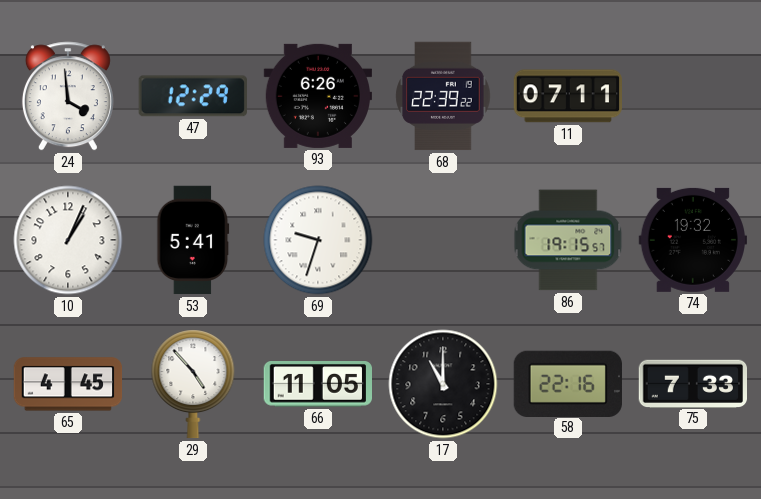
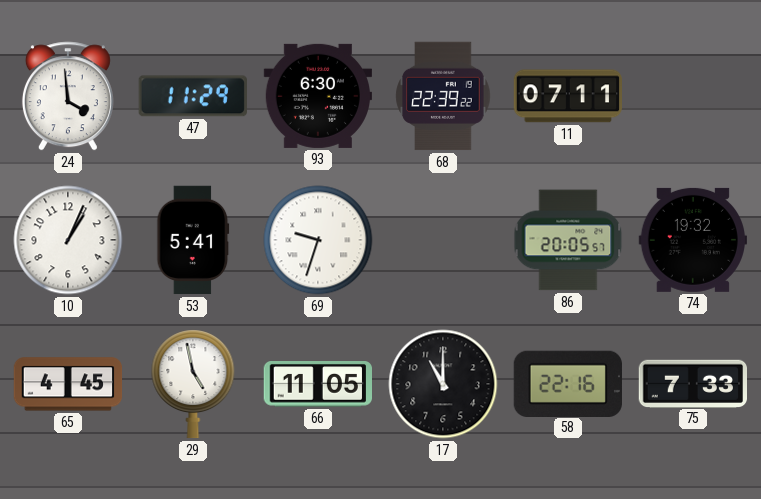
47: 12:29 -> 11:29
93: 6:26 -> 6:30
86: 19:15 -> 20:05
29: 4:53 -> 4:58
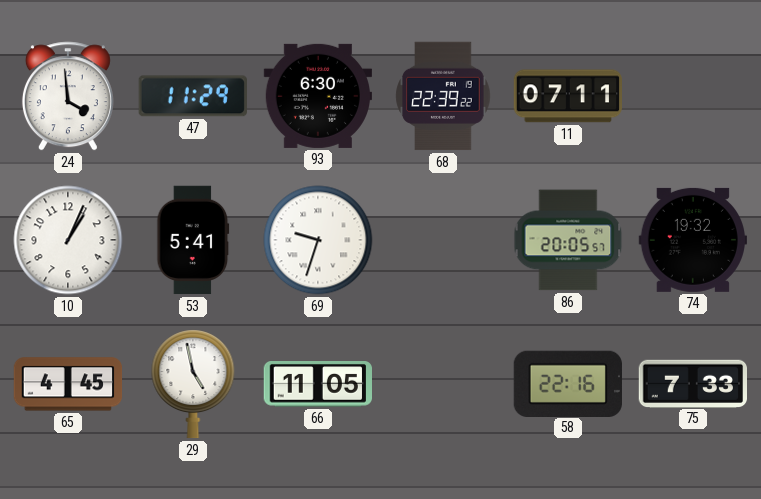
17: 11:00 -> none
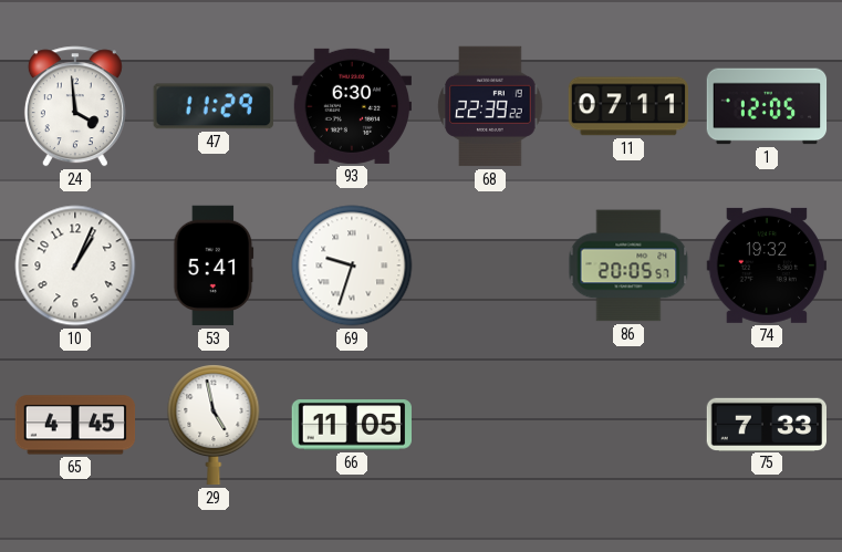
1: none -> 12:05
58: 22:16 -> none
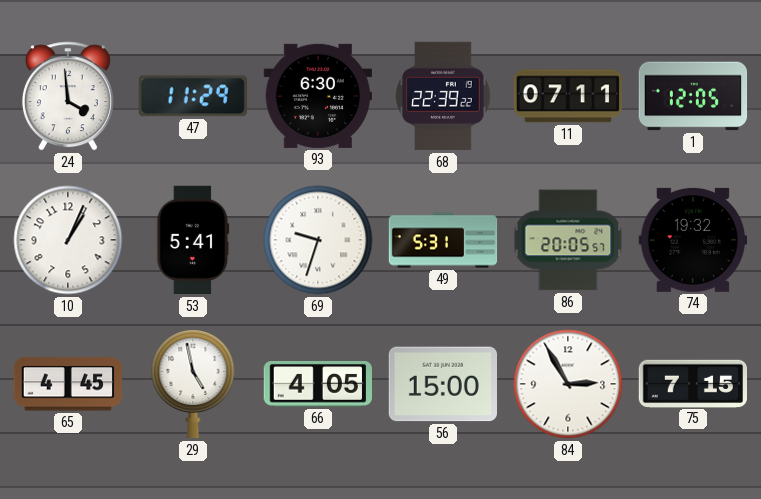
49: none -> 5:31
66: 11:05 -> 4:05
56: none -> 15:00
84: none -> 2:55
75: 7:33 -> 7:15
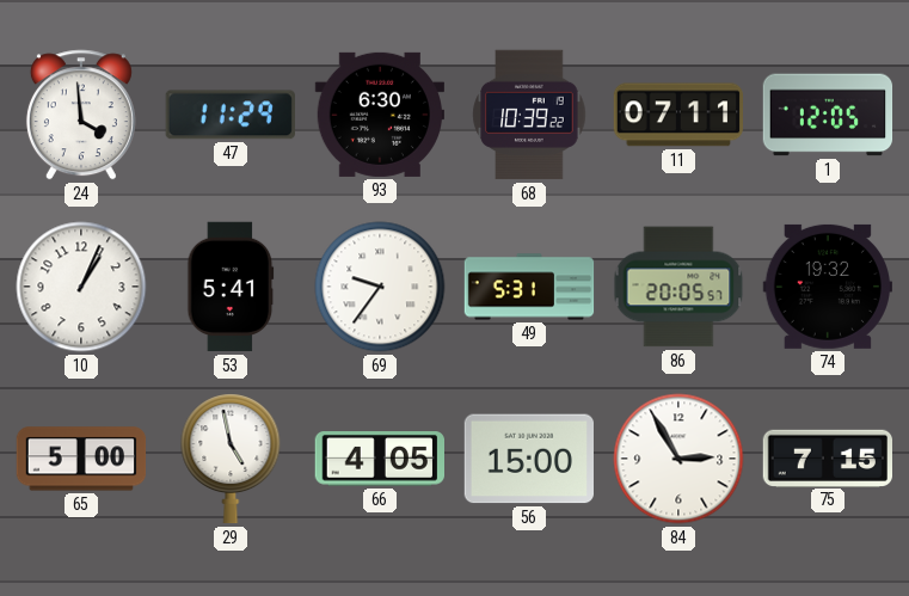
68: 22:39 -> 10:39
69: 9:33 -> 9:36
65: 4:45 -> 5:00
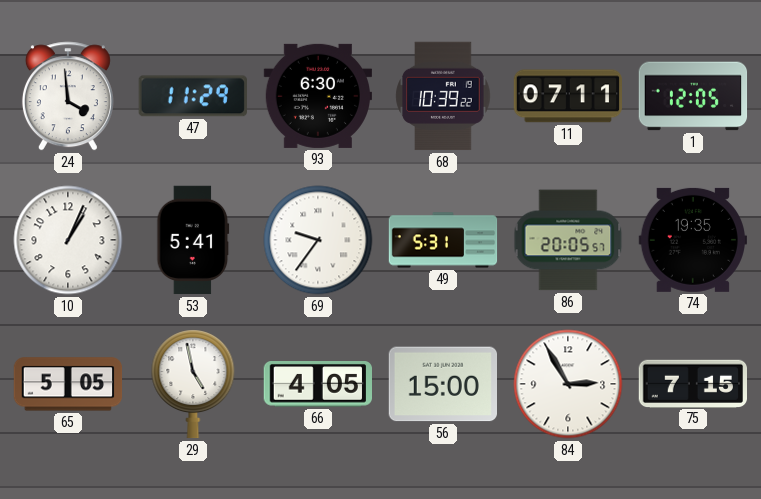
74: 19:32 -> 19:35
65: 5:00 -> 5:05
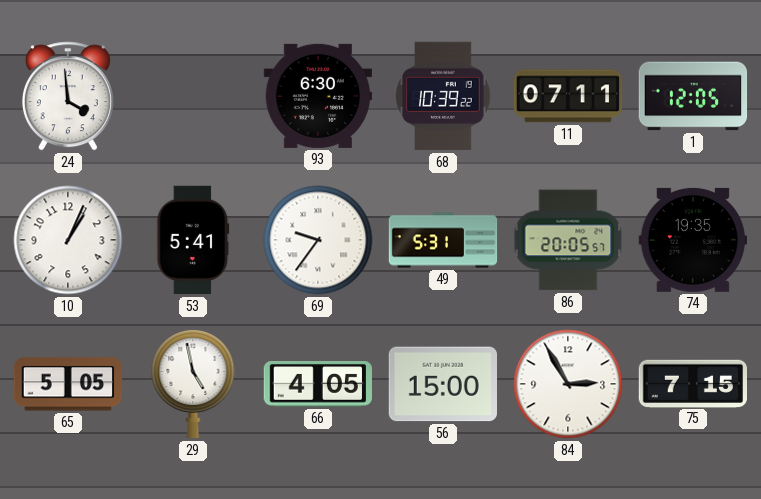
47: 11:29 -> none
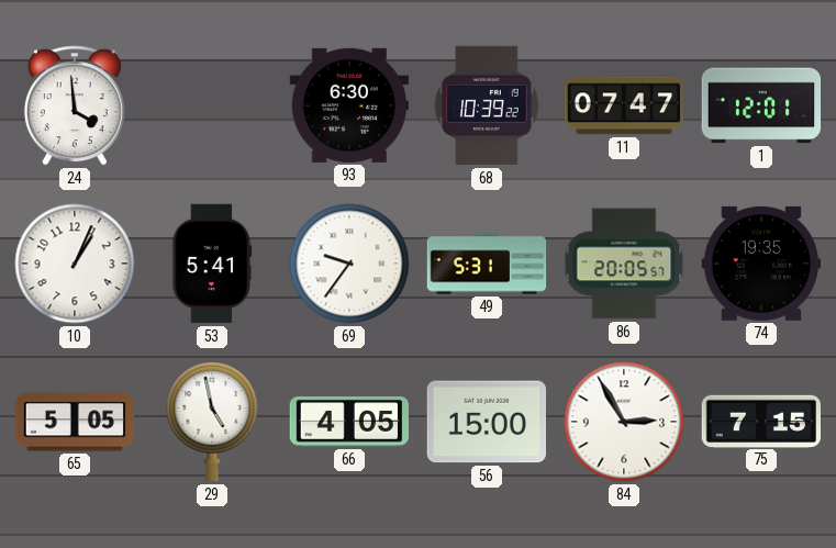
11: 07:11 -> 07:47
1: 12:05 -> 12:01
